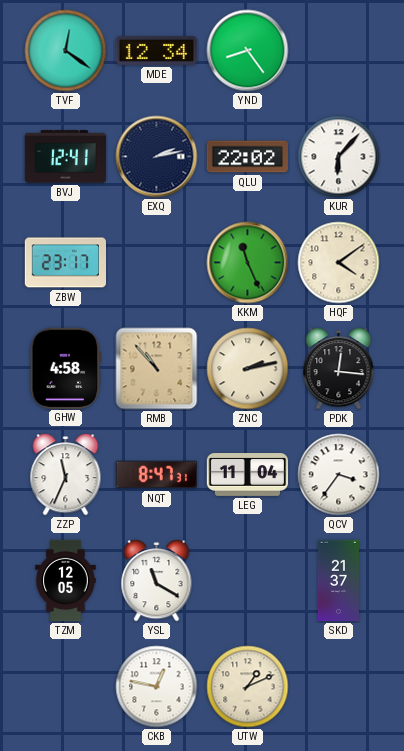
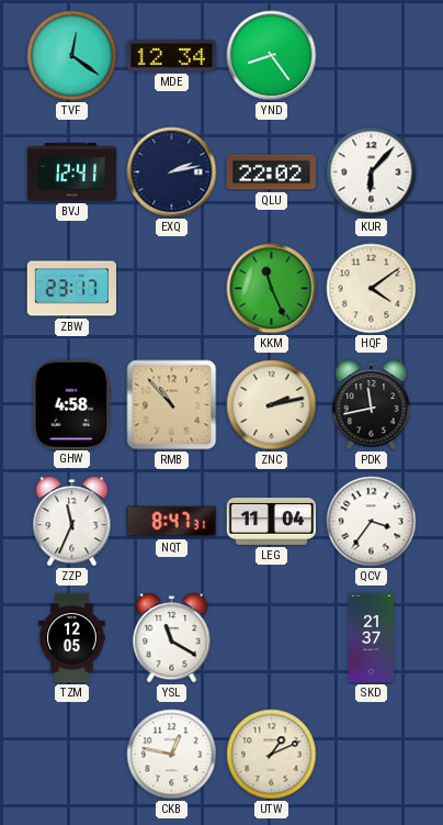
PDK: 12:16 -> 11:43
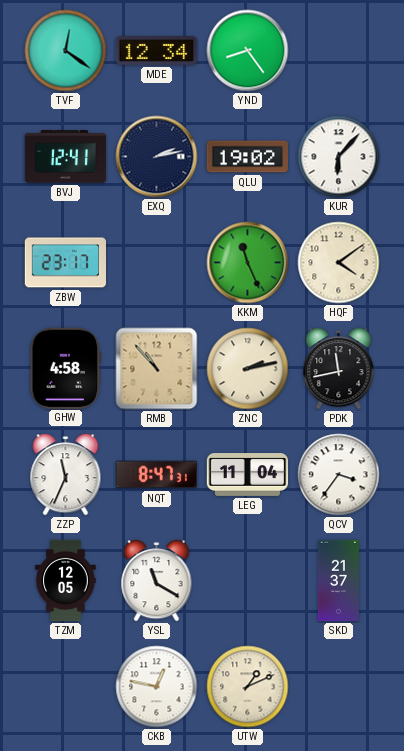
QLU: 22:02 -> 19:02
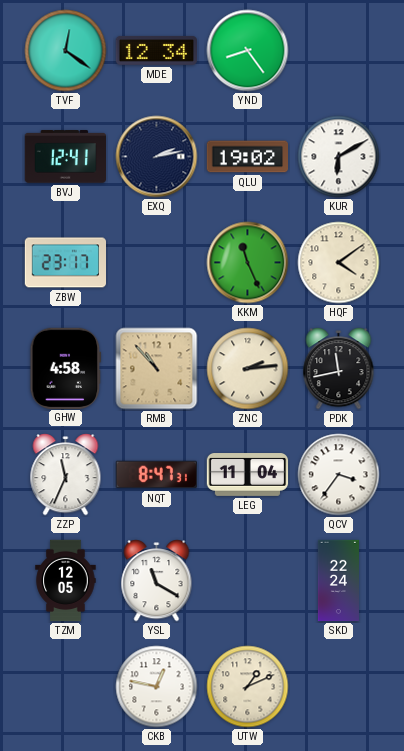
KUR: 6:07 -> 6:10
ZNC: 2:13 -> 2:14
SKD: 21:37 -> 22:24
